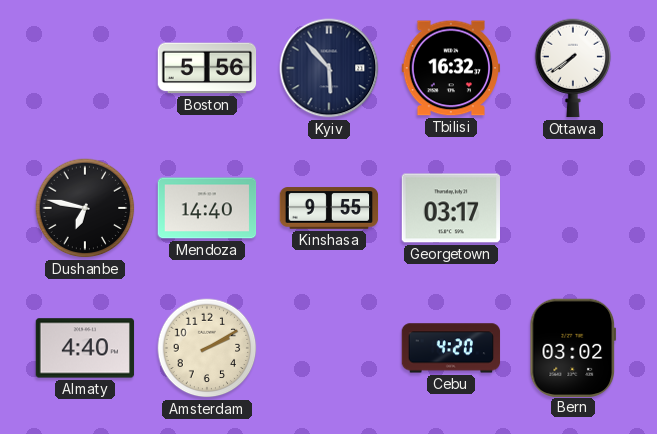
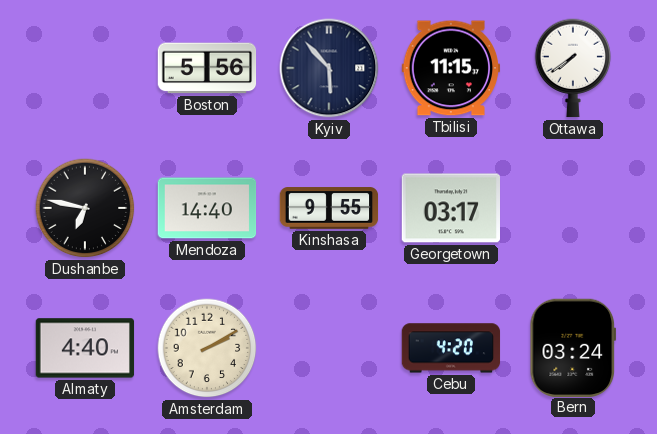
Tbilisi: 16:32 -> 11:15
Bern: 03:02 -> 03:24
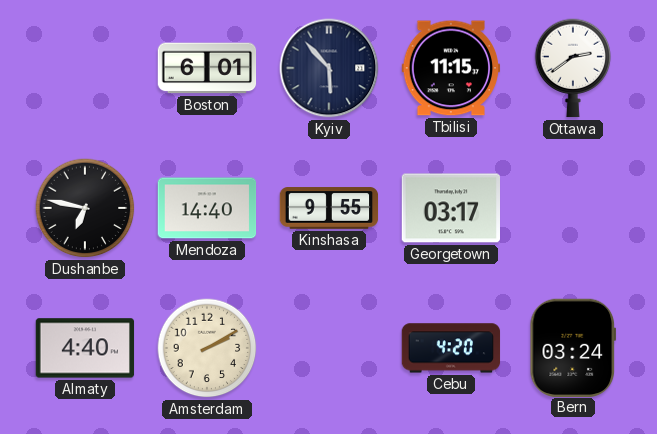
Boston: 5:56 -> 6:01
Ottawa: 7:39 -> 2:39
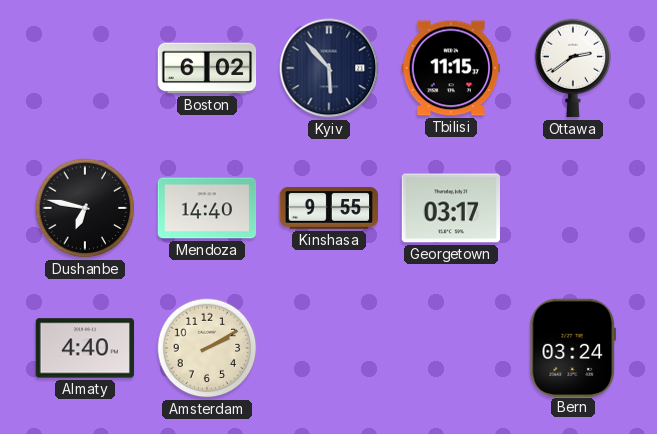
Boston: 6:01 -> 6:02
Cebu: 4:20 -> none
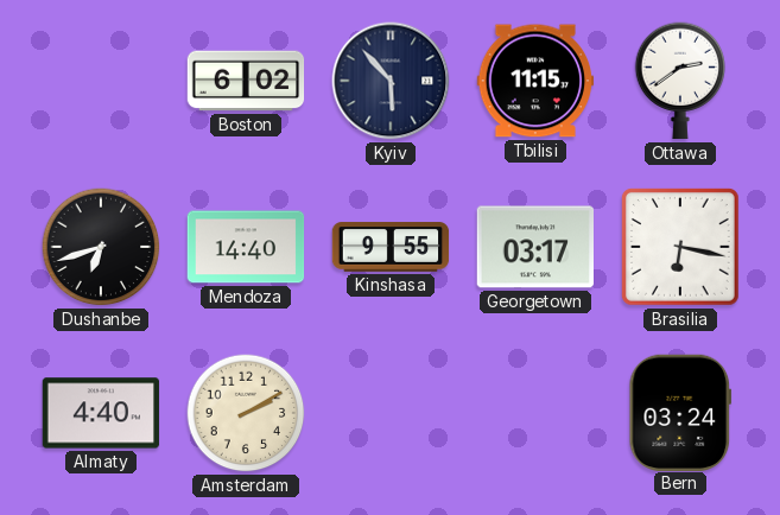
Dushanbe: 6:47 -> 6:42
Brasilia: none -> 6:17
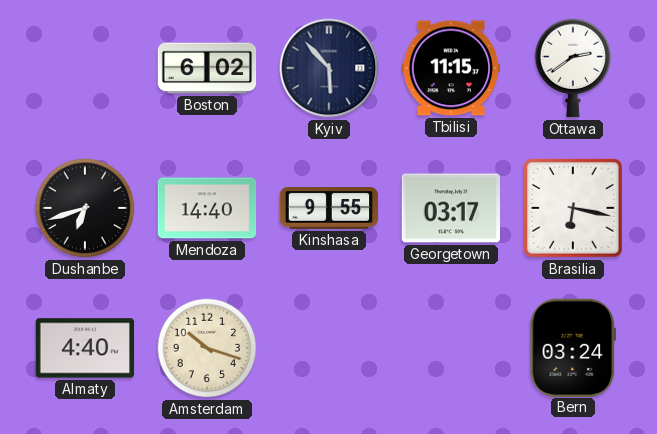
Amsterdam: 2:10 -> 10:18
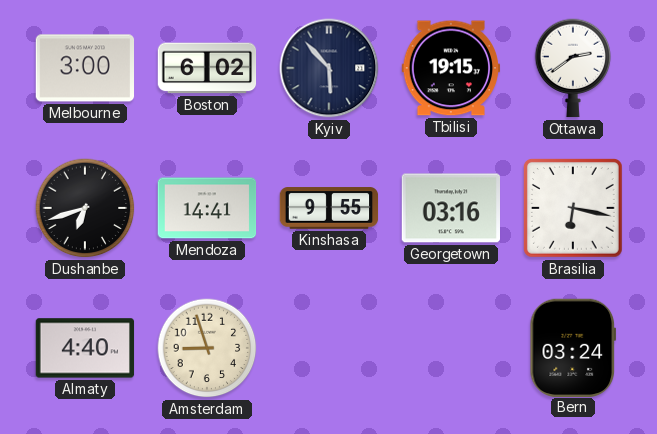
Melbourne: none -> 3:00
Tbilisi: 11:15 -> 19:15
Mendoza: 14:40 -> 14:41
Georgetown: 03:17 -> 03:16
Amsterdam: 10:18 -> 8:57
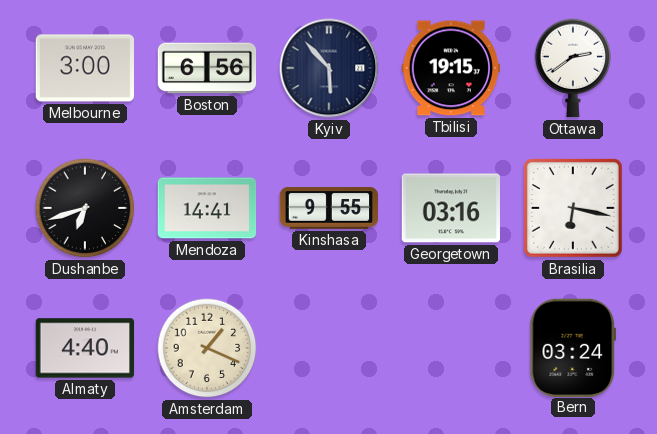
Boston: 6:02 -> 6:56
Amsterdam: 8:57 -> 1:19
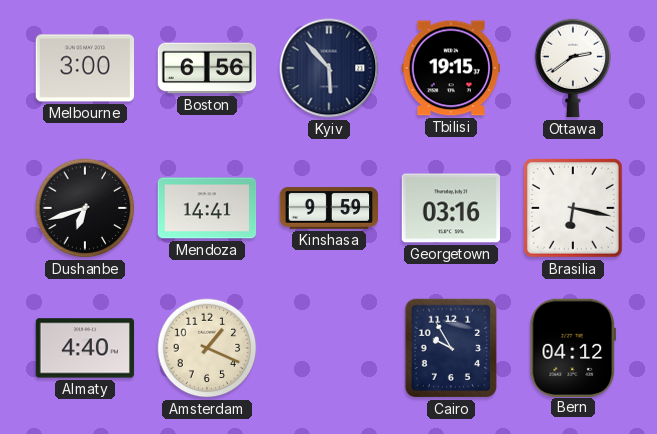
Kinshasa: 9:55 -> 9:59
Cairo: none -> 9:55
Bern: 03:24 -> 04:12
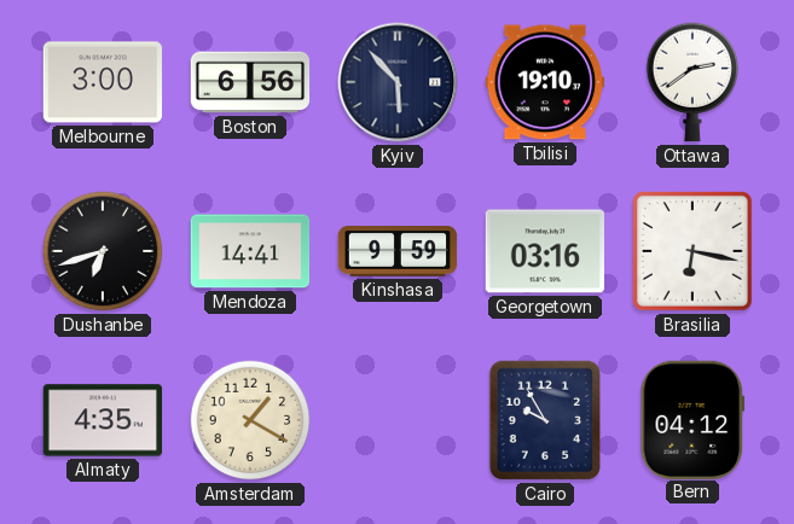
Tbilisi: 19:15 -> 19:10
Almaty: 4:40 -> 4:35
Amsterdam: 1:19 -> 1:20
